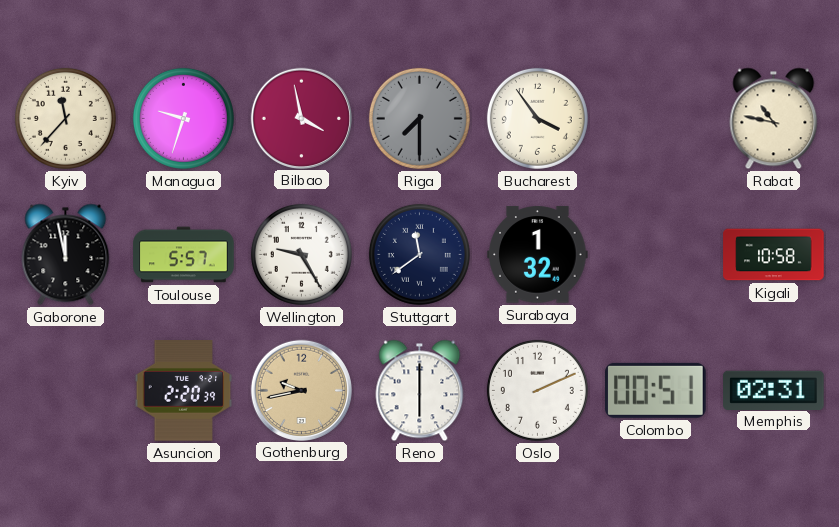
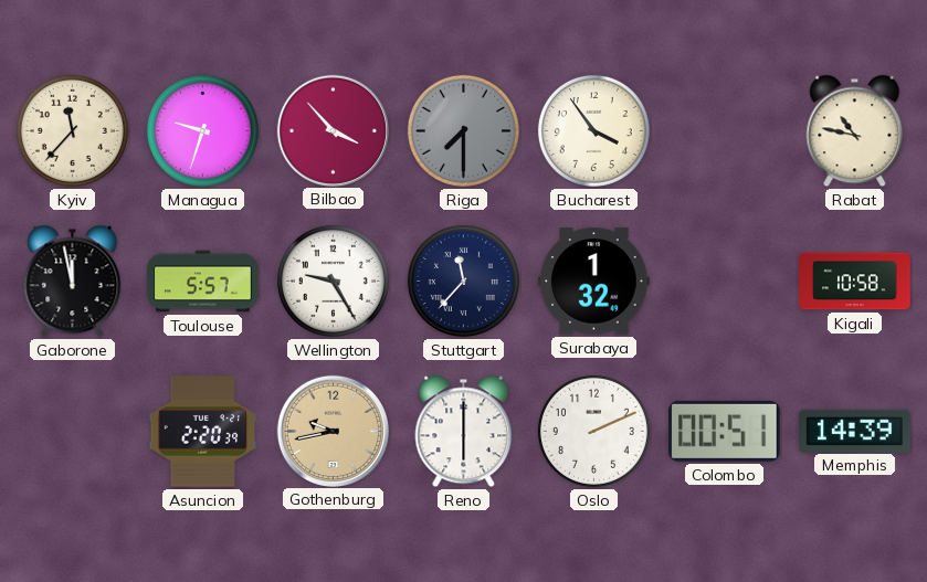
Bilbao: 3:58 -> 3:53
Stuttgart: 11:39 -> 11:37
Memphis: 02:31 -> 14:39
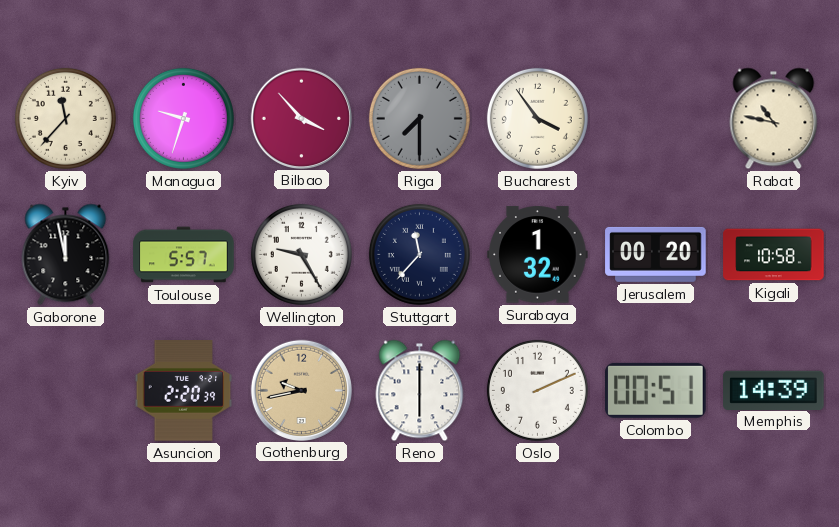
Jerusalem: none -> 00:20
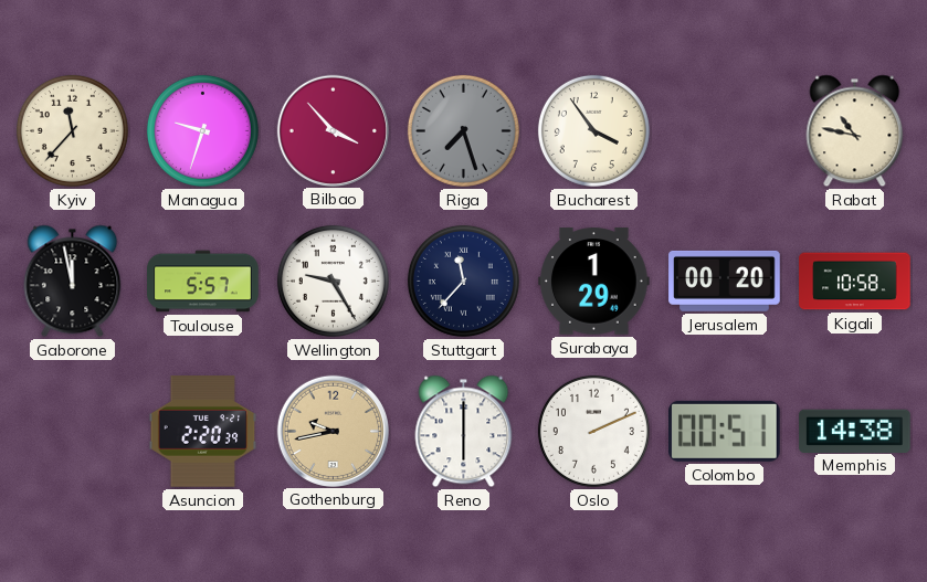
Riga: 7:30 -> 7:27
Surabaya: 1:32 -> 1:29
Memphis: 14:39 -> 14:38
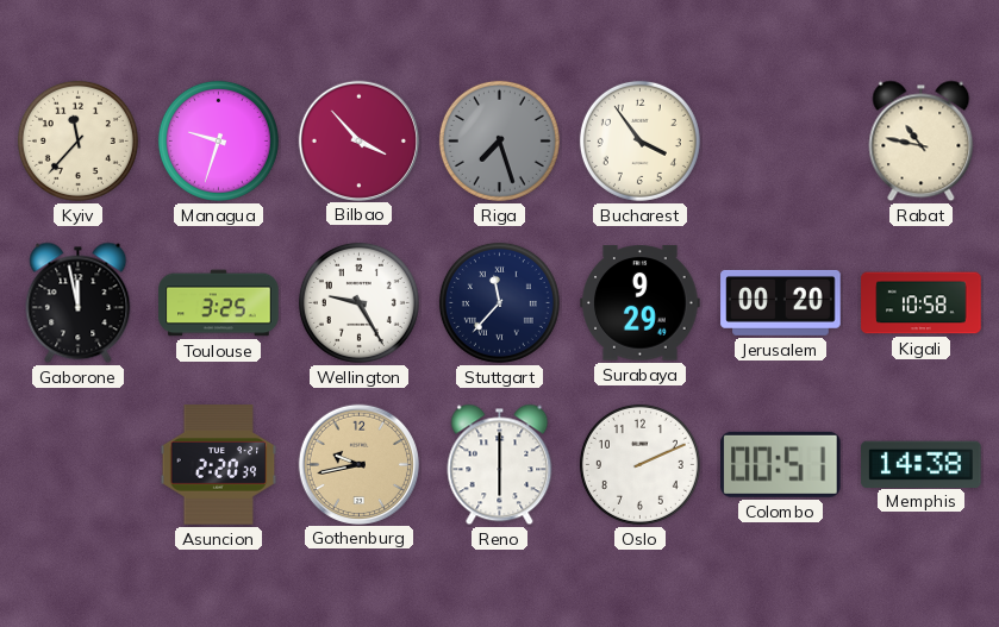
Toulouse: 5:57 -> 3:25
Surabaya: 1:29 -> 9:29
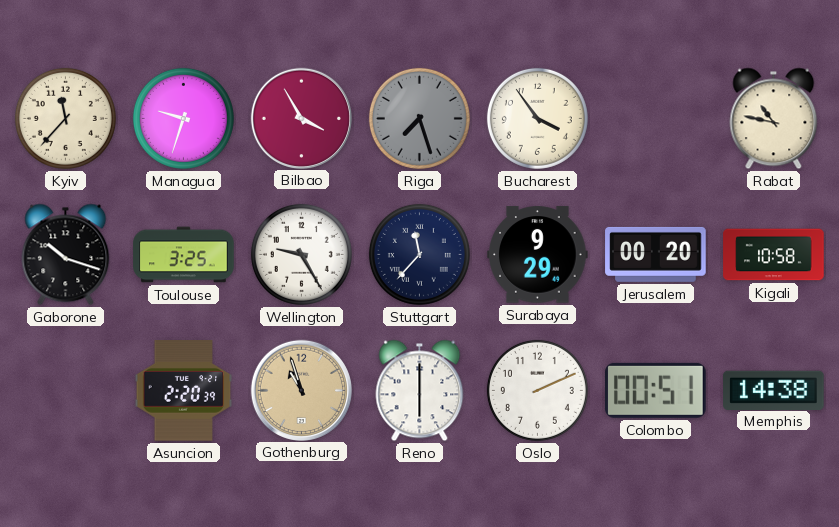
Bilbao: 3:53 -> 3:55
Gaborone: 11:58 -> 10:18
Gothenburg: 9:43 -> 10:57
